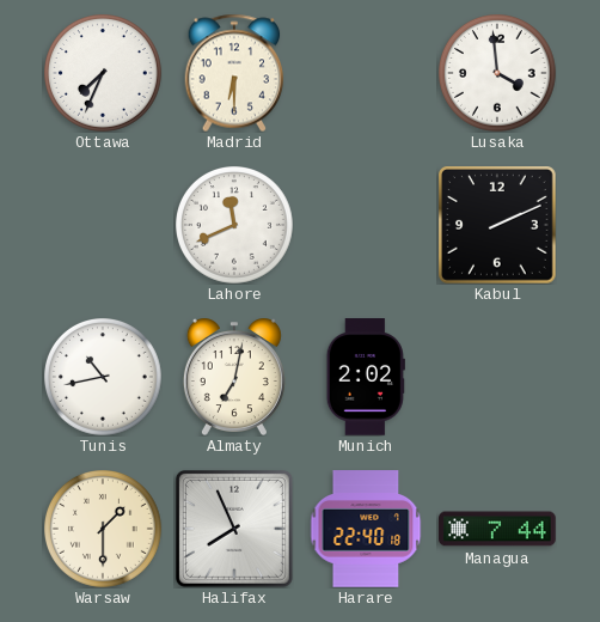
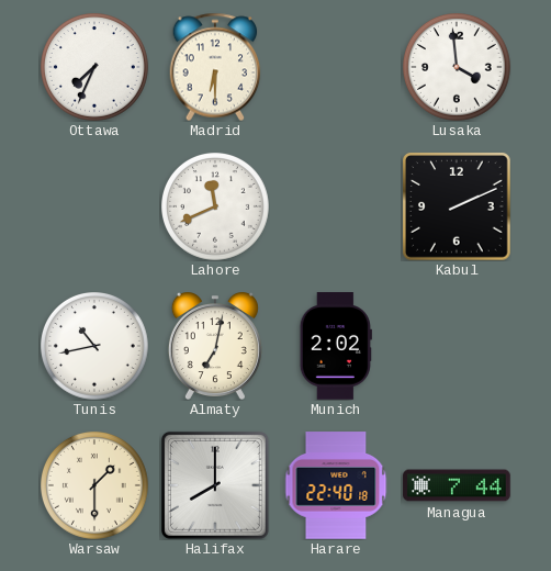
Halifax: 7:56 -> 8:00
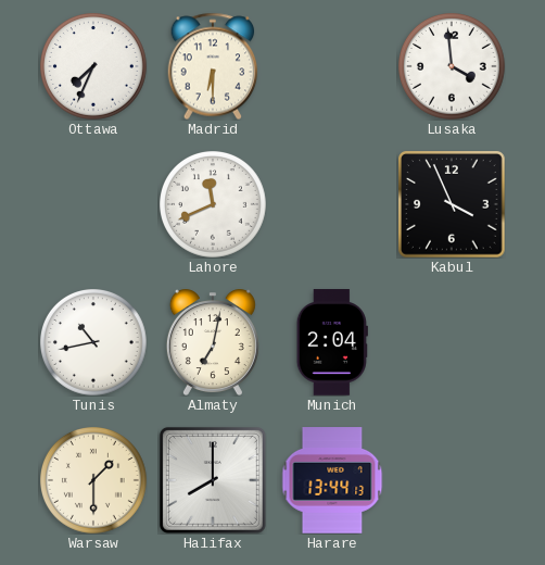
Kabul: 2:11 -> 3:56
Munich: 2:02 -> 2:04
Harare: 22:40 -> 13:44
Managua: 7:44 -> none
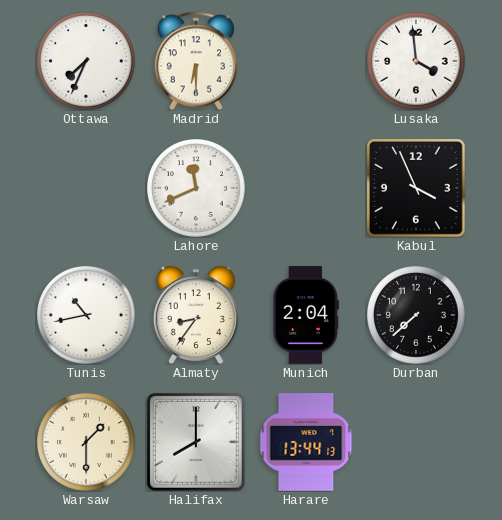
Almaty: 7:02 -> 8:36
Durban: none -> 7:38
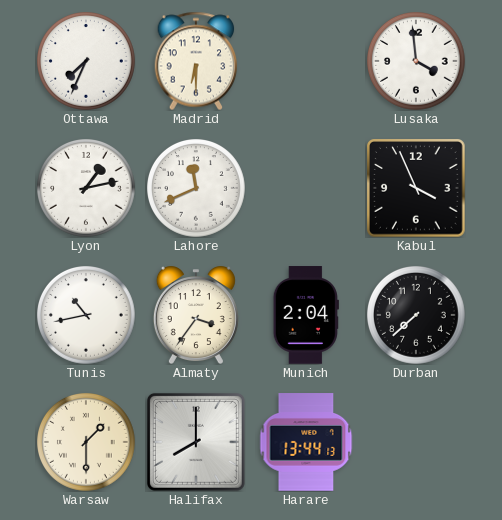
Lyon: none -> 1:13
Almaty: 8:36 -> 3:36
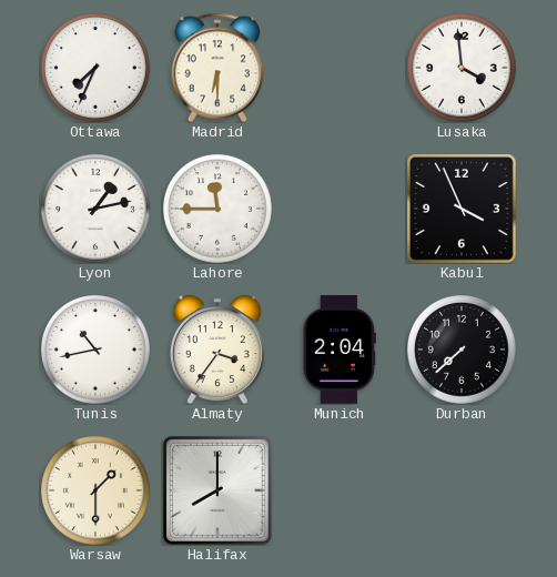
Lahore: 11:41 -> 11:45
Harare: 13:44 -> none
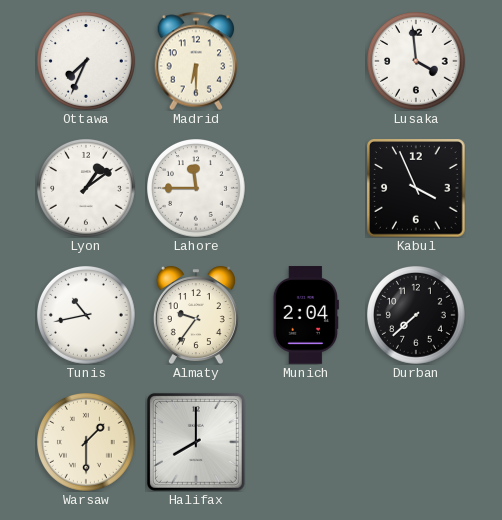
Lyon: 1:13 -> 1:09
Almaty: 3:36 -> 9:36
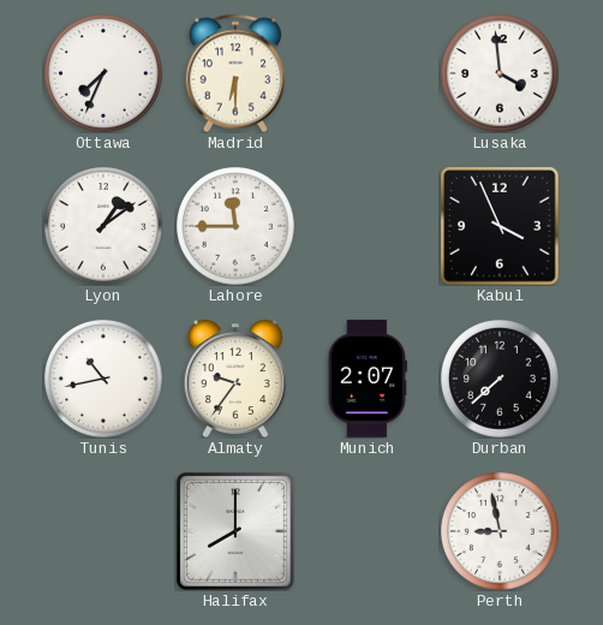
Munich: 2:04 -> 2:07
Warsaw: 1:30 -> none
Perth: none -> 8:58
